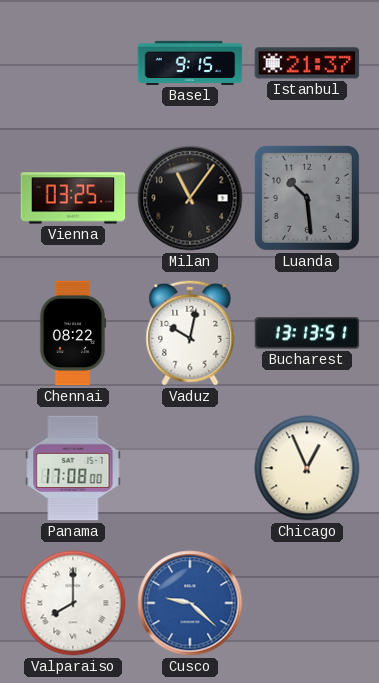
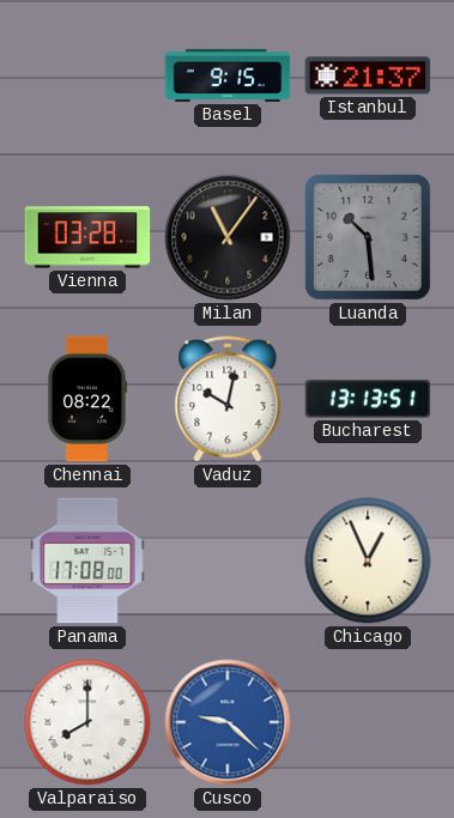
Vienna: 03:25 -> 03:28
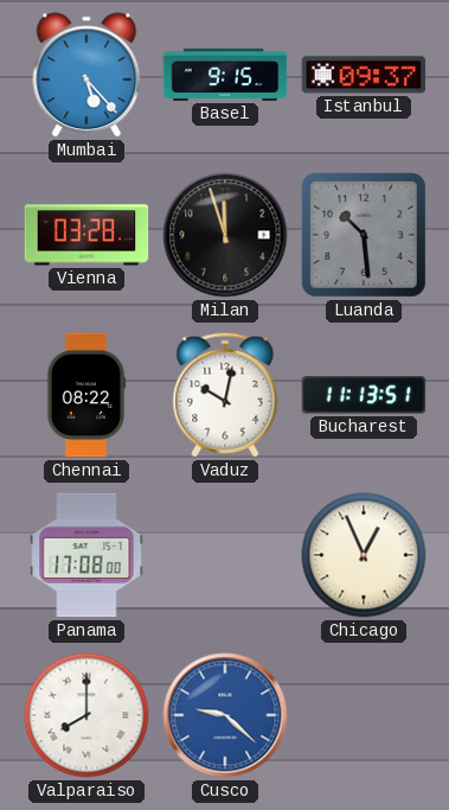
Mumbai: none -> 5:23
Istanbul: 21:37 -> 09:37
Milan: 11:06 -> 11:57
Bucharest: 13:13 -> 11:13
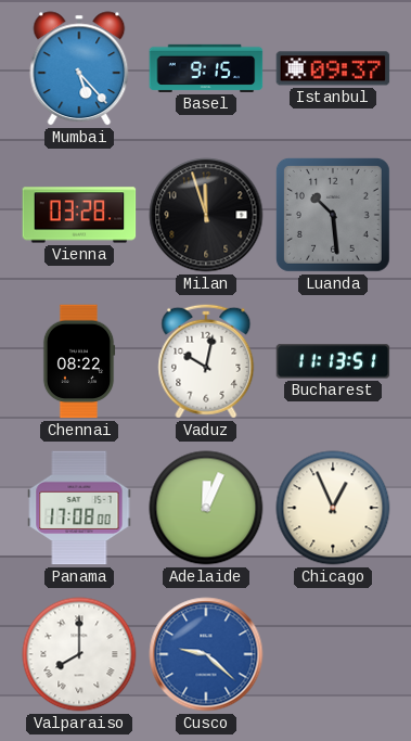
Adelaide: none -> 12:04
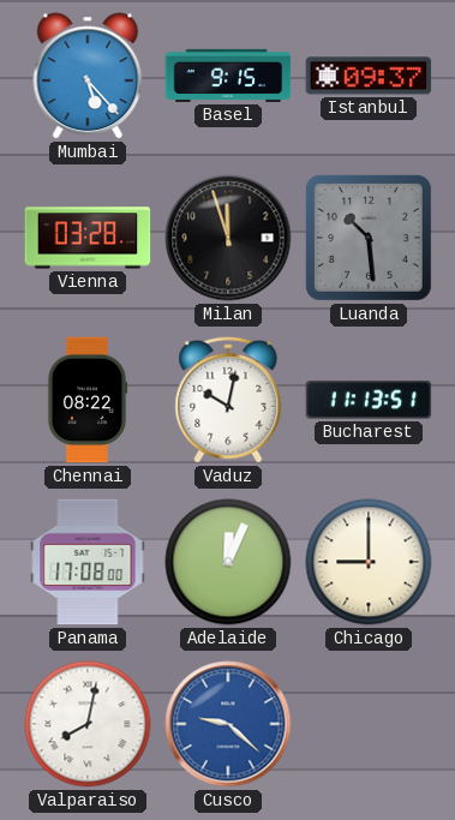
Chicago: 12:56 -> 9:00
Valparaiso: 8:00 -> 8:02
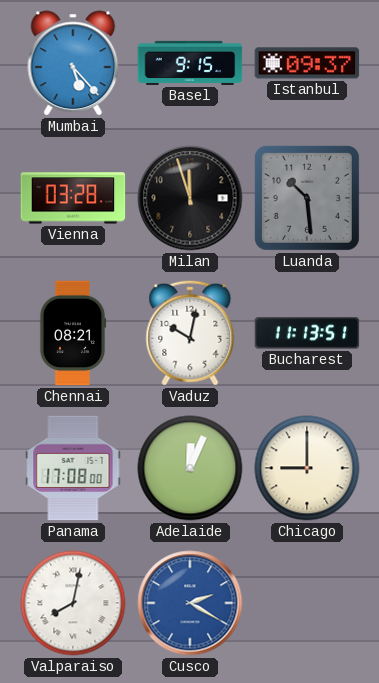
Chennai: 08:22 -> 08:21
Cusco: 9:22 -> 2:20
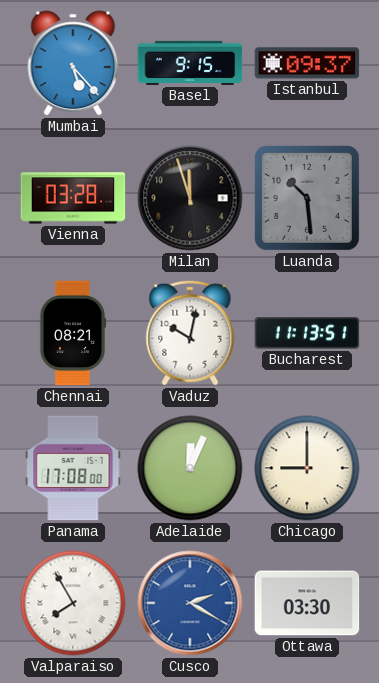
Valparaiso: 8:02 -> 7:55
Ottawa: none -> 03:30
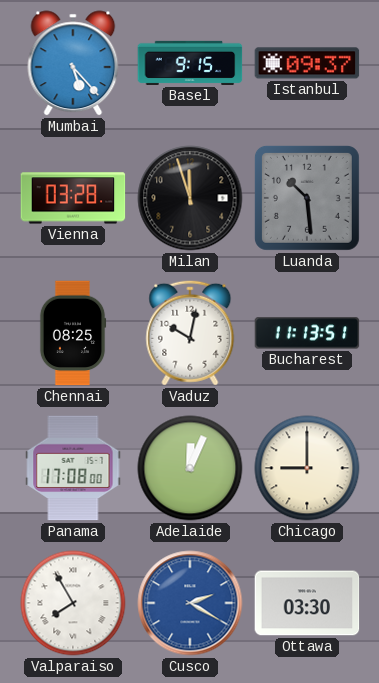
Chennai: 08:21 -> 08:25
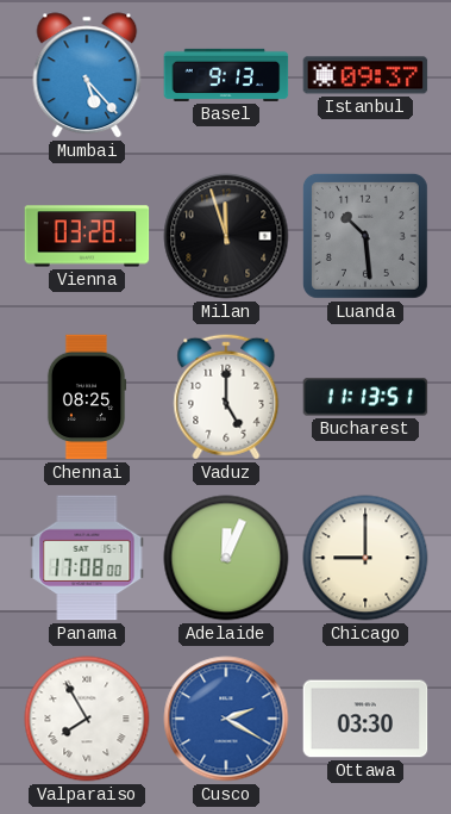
Basel: 9:15 -> 9:13
Vaduz: 10:02 -> 5:00
